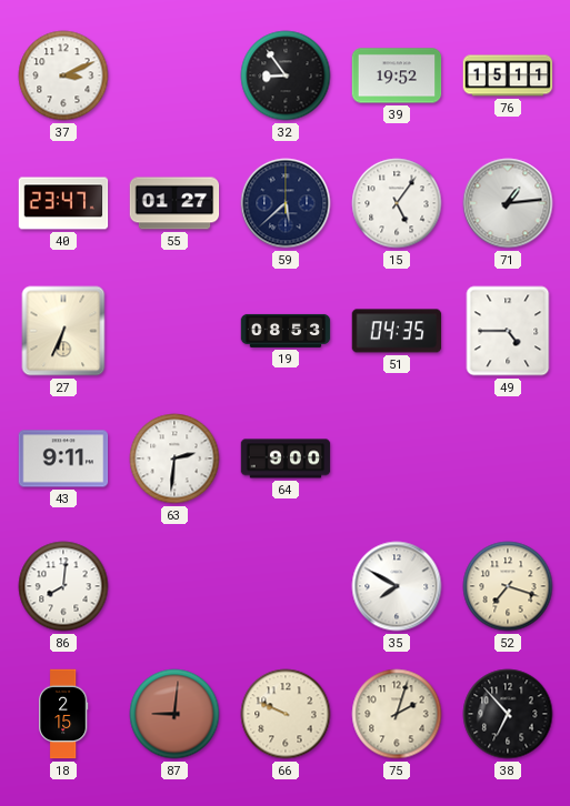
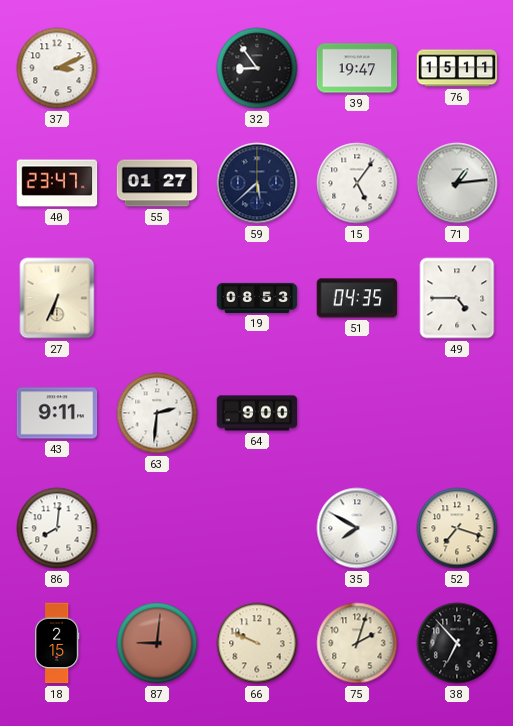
39: 19:52 -> 19:47
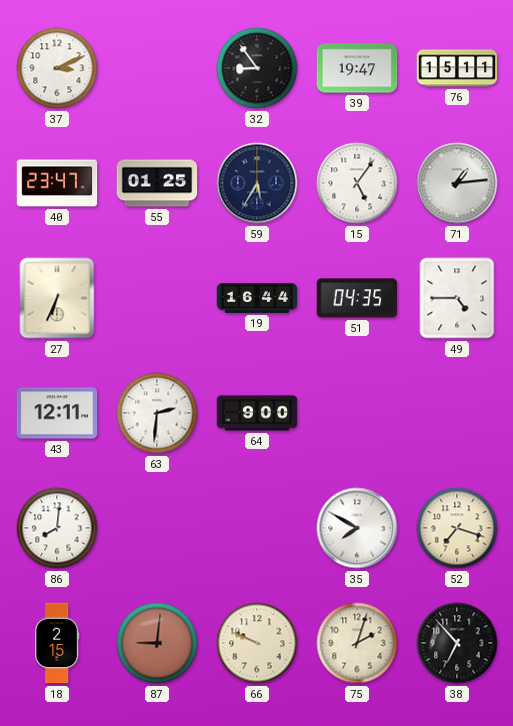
55: 01:27 -> 01:25
59: 5:38 -> 5:35
19: 08:53 -> 16:44
43: 9:11 -> 12:11
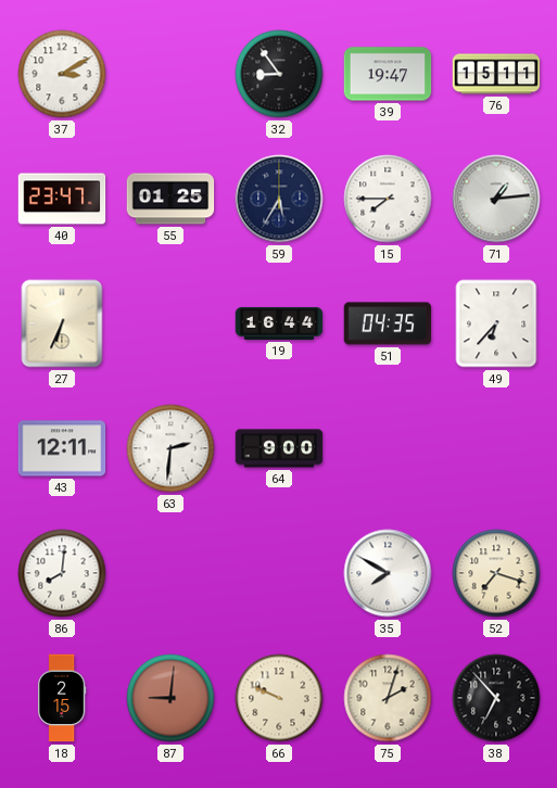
37: 3:11 -> 3:10
15: 5:06 -> 7:45
49: 4:45 -> 6:37
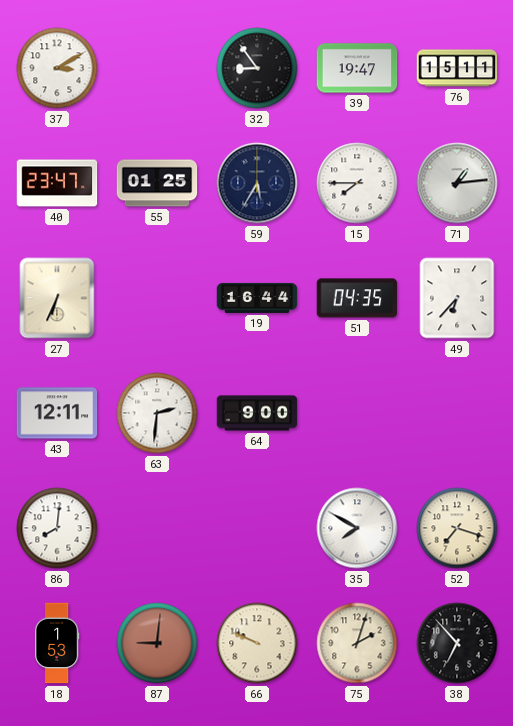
18: 2:15 -> 1:53
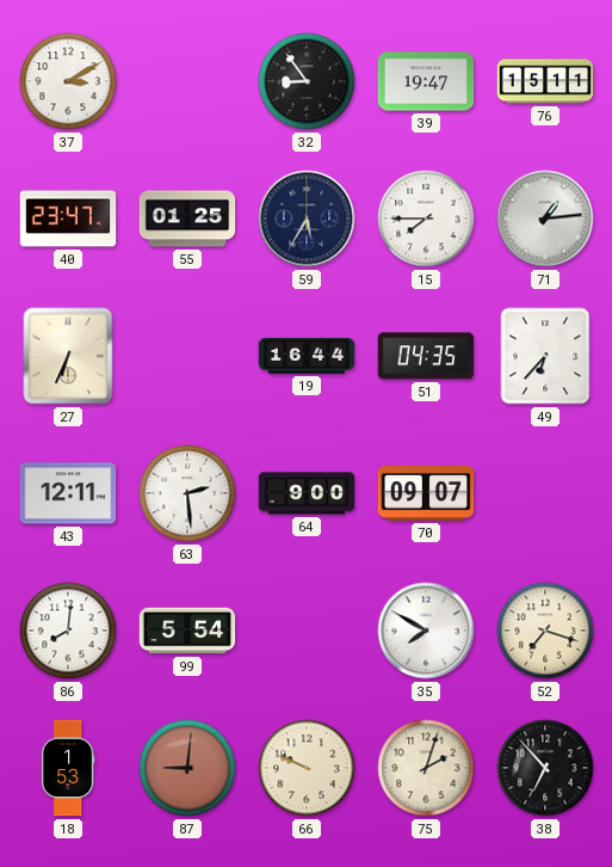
63: 2:31 -> 2:29
70: none -> 09:07
99: none -> 5:54
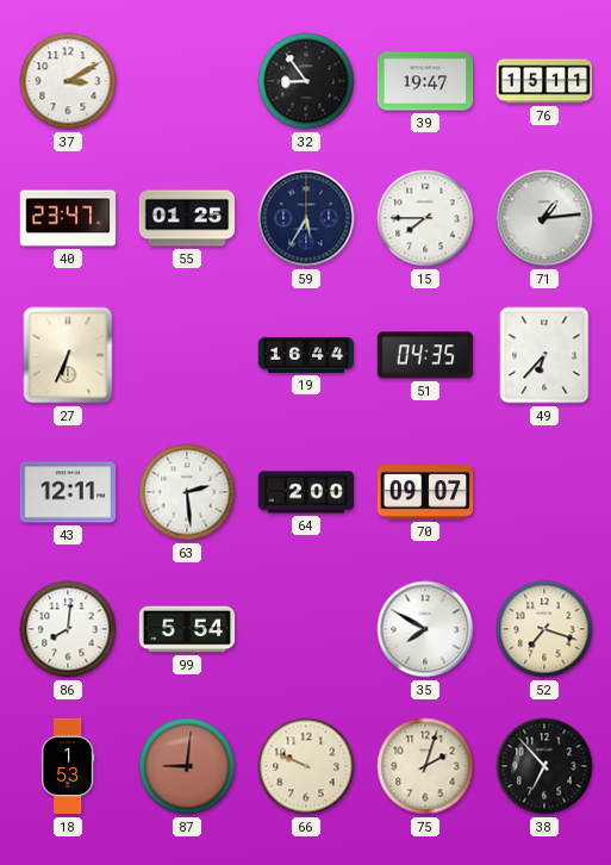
64: 9:00 -> 2:00
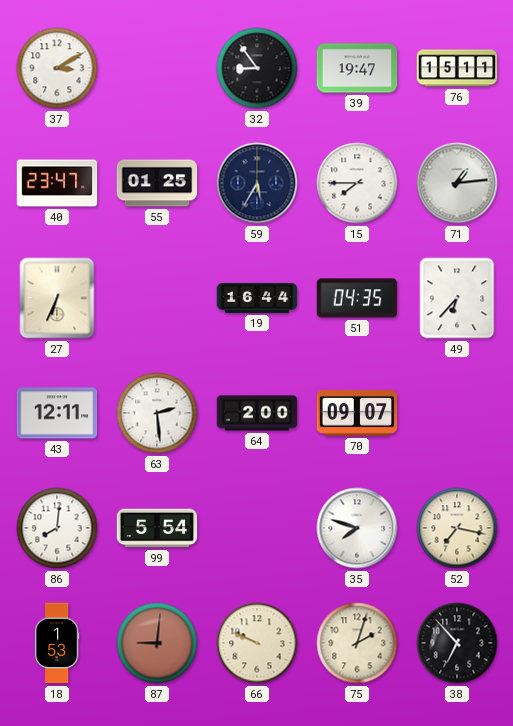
35: 7:50 -> 7:48
52: 7:18 -> 7:17
